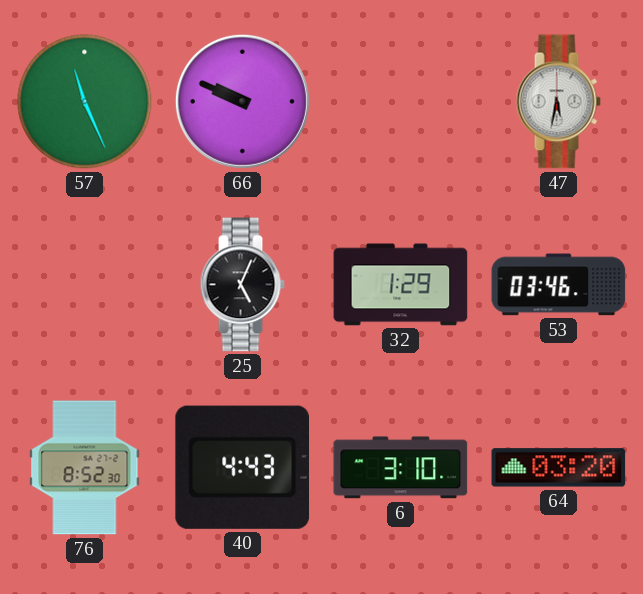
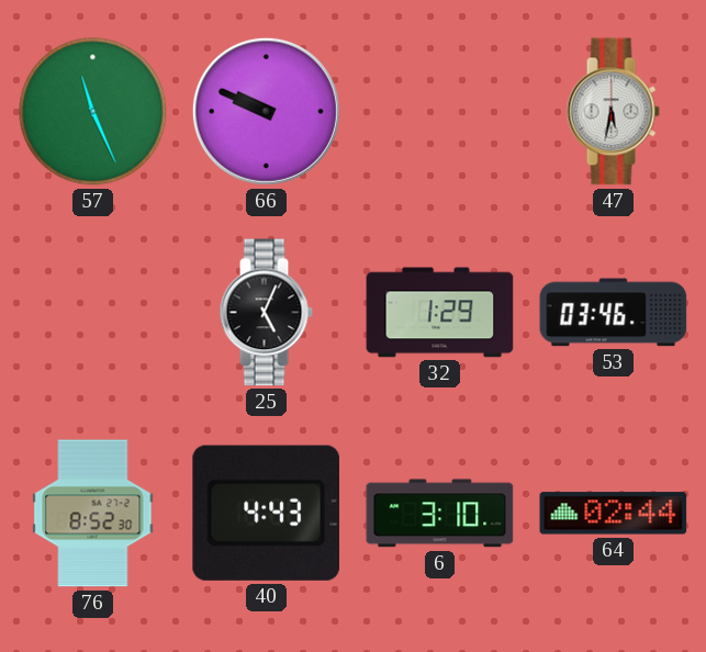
64: 03:20 -> 02:44
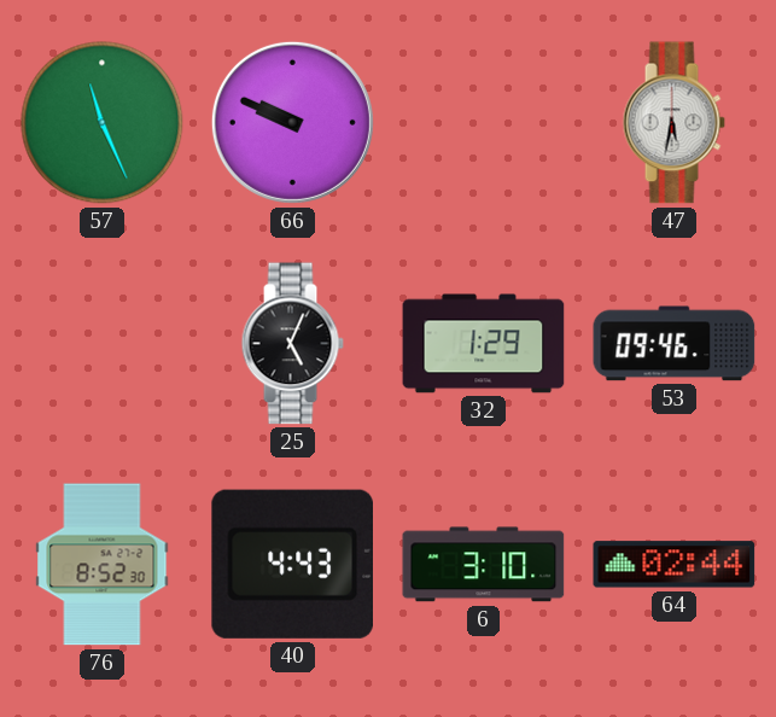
53: 03:46 -> 09:46
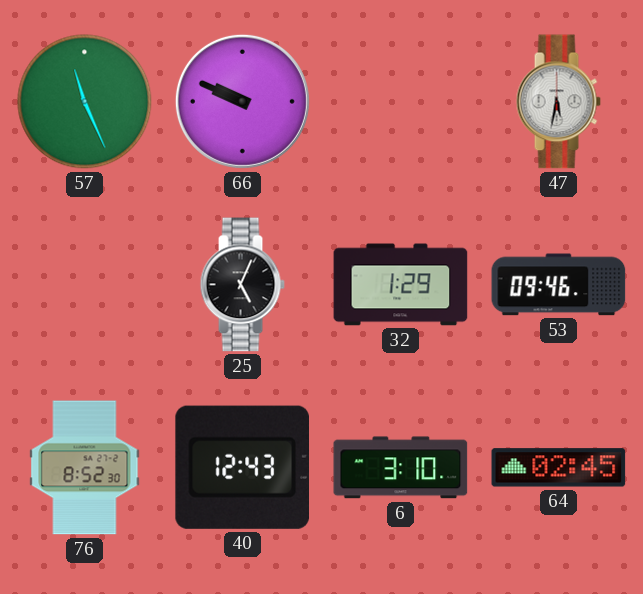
40: 4:43 -> 12:43
64: 02:44 -> 02:45
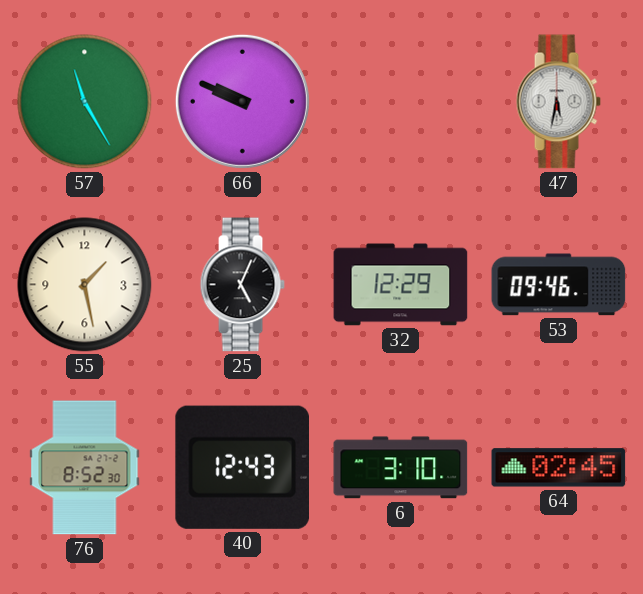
57: 11:26 -> 11:25
55: none -> 1:28
32: 1:29 -> 12:29
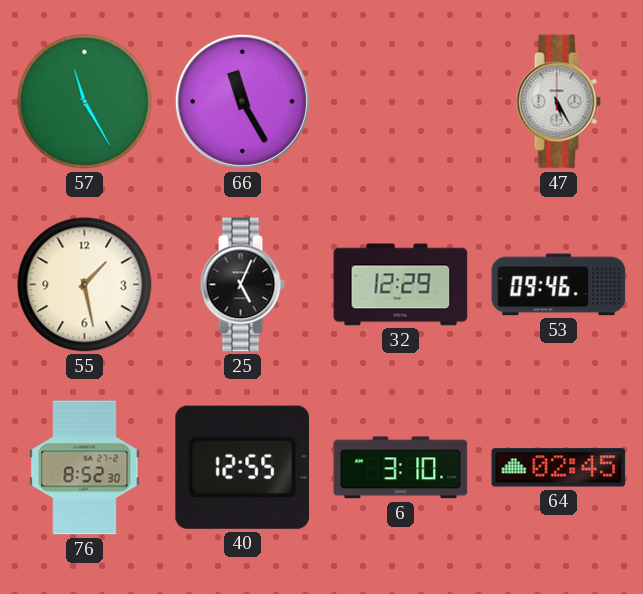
66: 9:49 -> 11:25
47: 5:32 -> 5:25
40: 12:43 -> 12:55
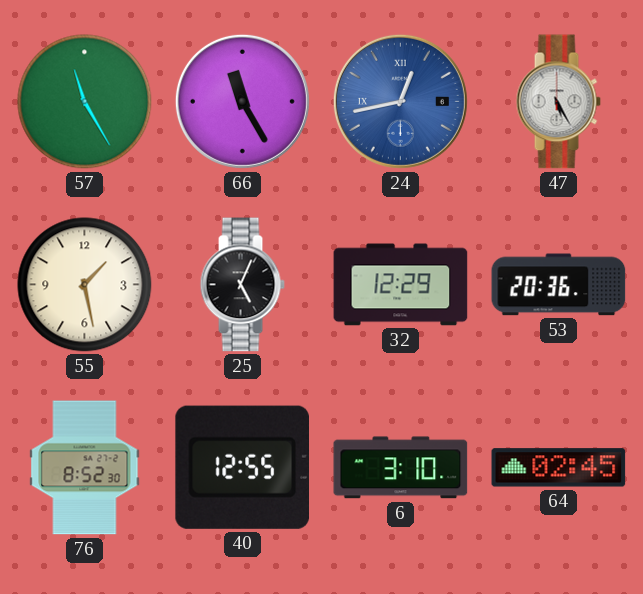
24: none -> 12:43
53: 09:46 -> 20:36
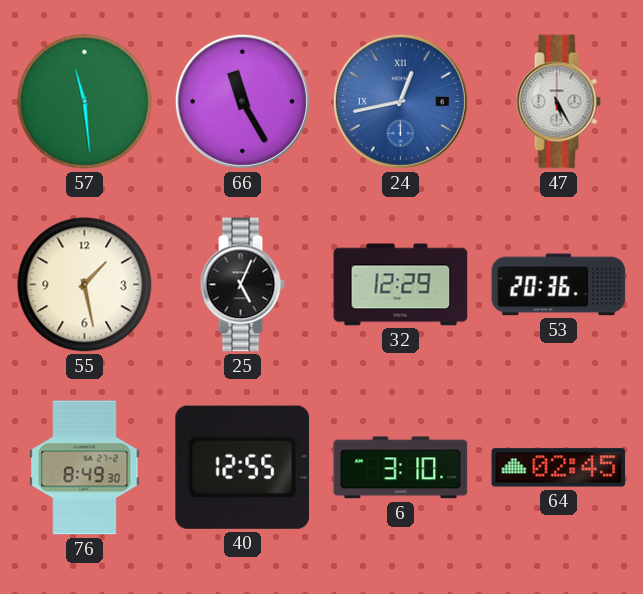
57: 11:25 -> 11:29
76: 8:52 -> 8:49
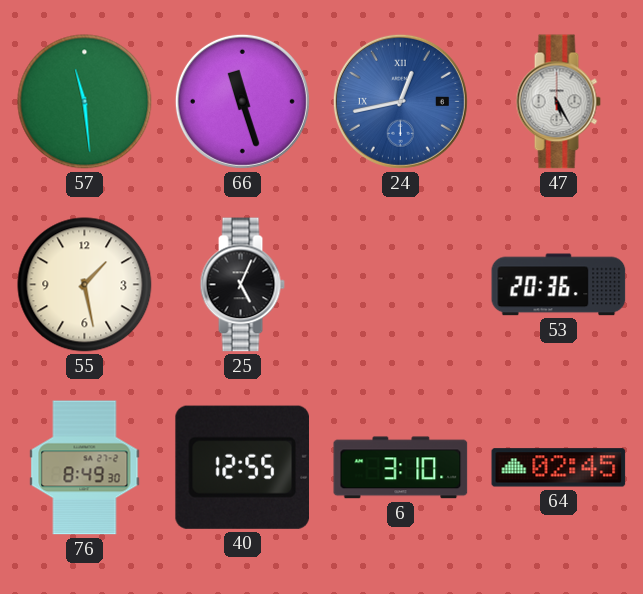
66: 11:25 -> 11:27
32: 12:29 -> none
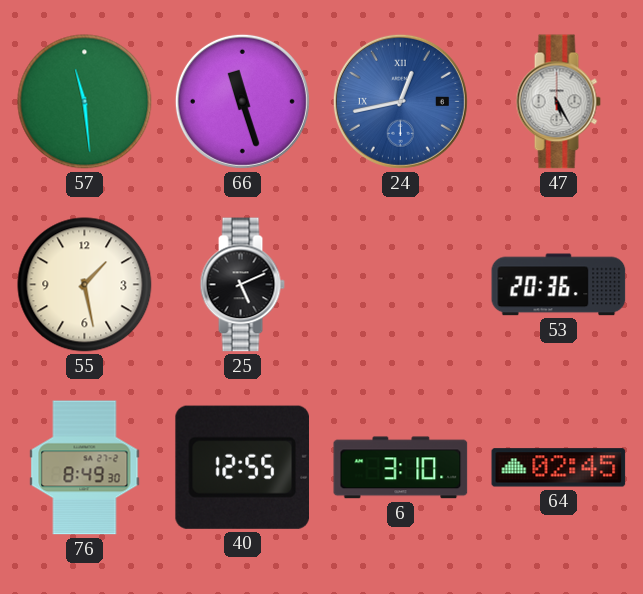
25: 5:04 -> 5:11
